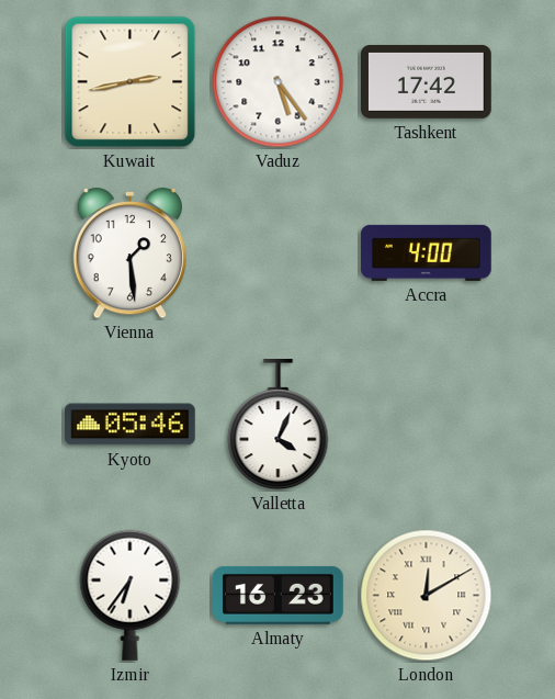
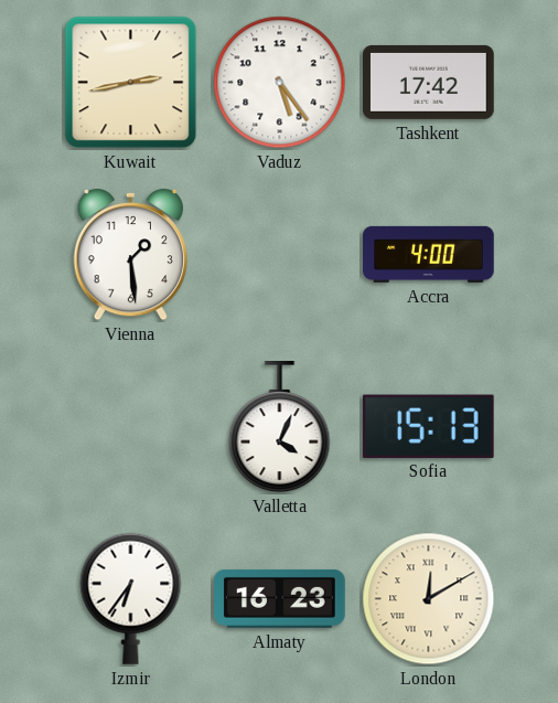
Kyoto: 05:46 -> none
Sofia: none -> 15:13
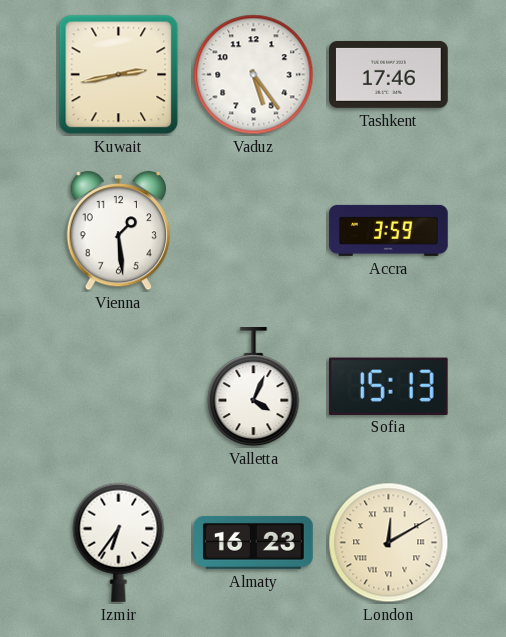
Tashkent: 17:42 -> 17:46
Accra: 4:00 -> 3:59
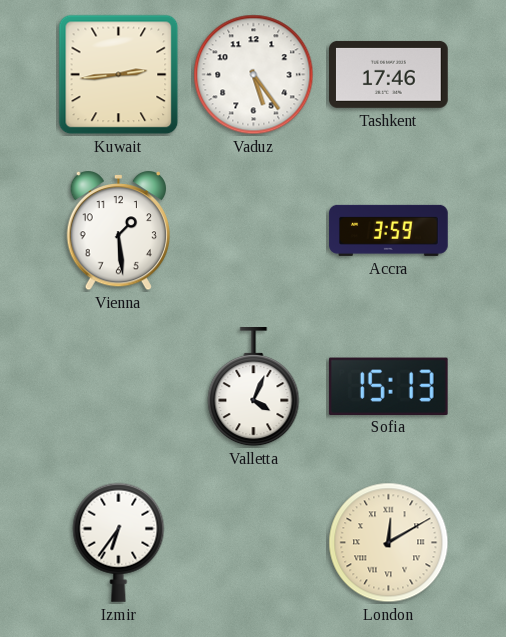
Kuwait: 2:43 -> 2:44
Almaty: 16:23 -> none
